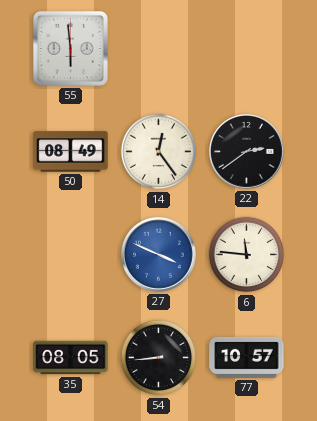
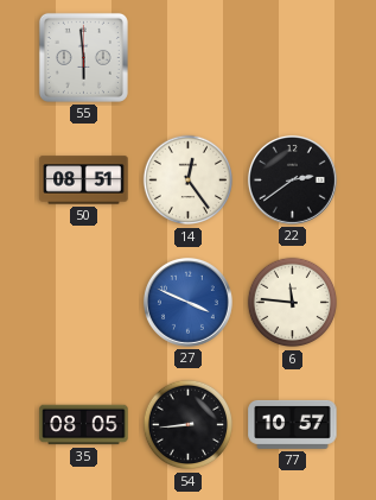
50: 08:49 -> 08:51
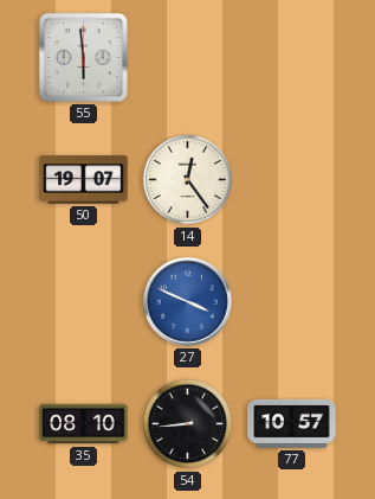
50: 08:51 -> 19:07
22: 2:39 -> none
6: 11:46 -> none
35: 08:05 -> 08:10
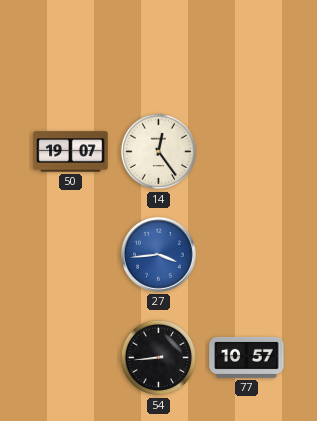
55: 5:59 -> none
27: 3:49 -> 3:44
35: 08:10 -> none
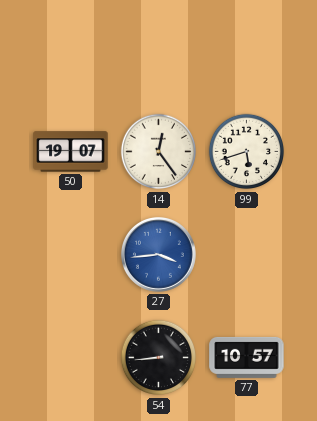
99: none -> 5:42
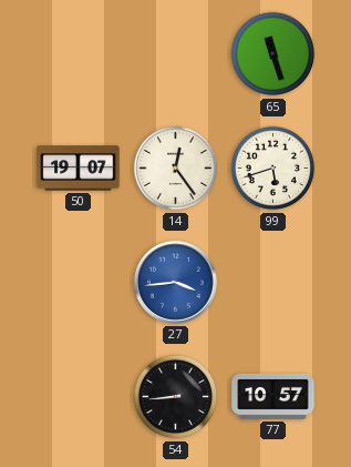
65: none -> 11:27
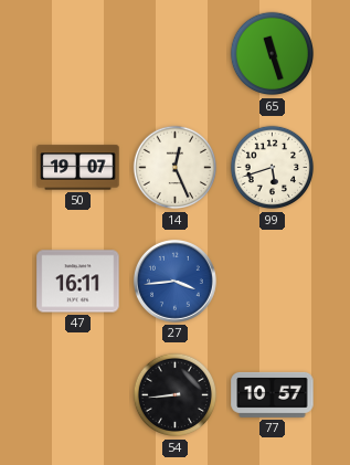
14: 12:24 -> 12:26
47: none -> 16:11
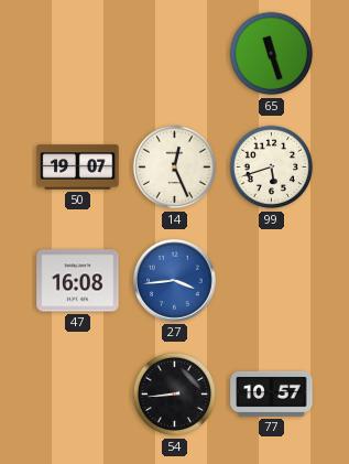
47: 16:11 -> 16:08
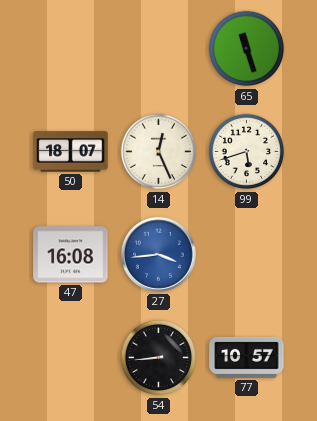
50: 19:07 -> 18:07
